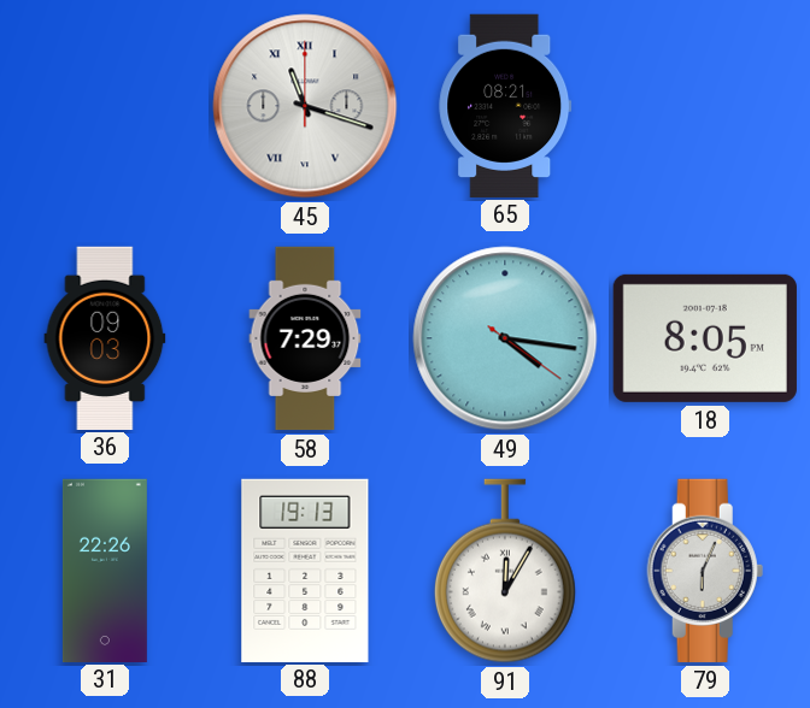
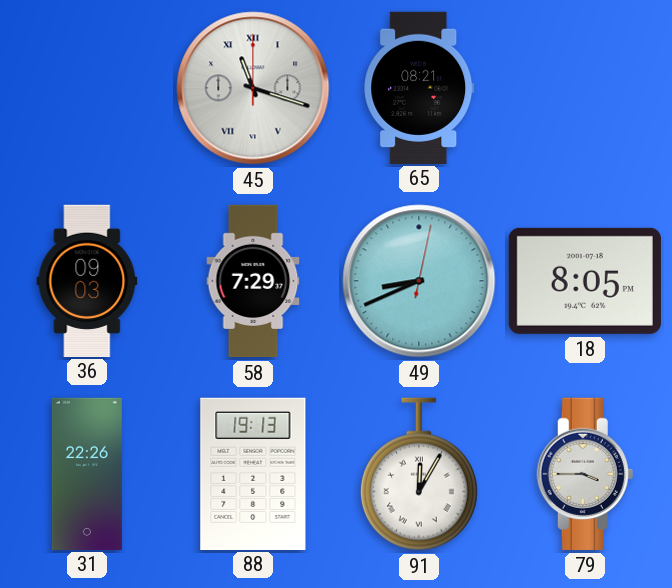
49: 4:16 -> 8:41
79: 6:04 -> 3:45
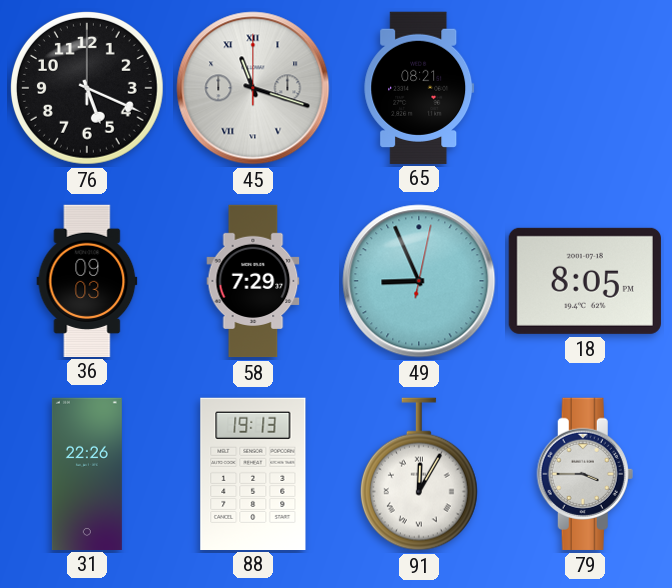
76: none -> 5:19
49: 8:41 -> 8:56
